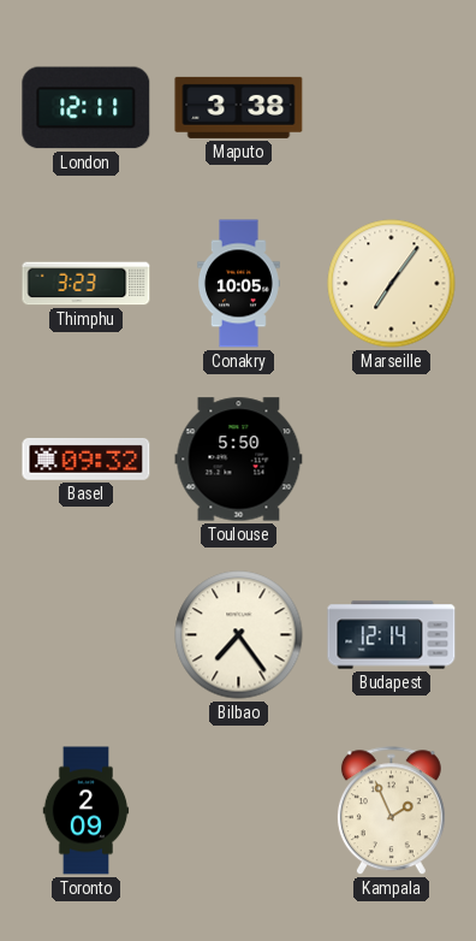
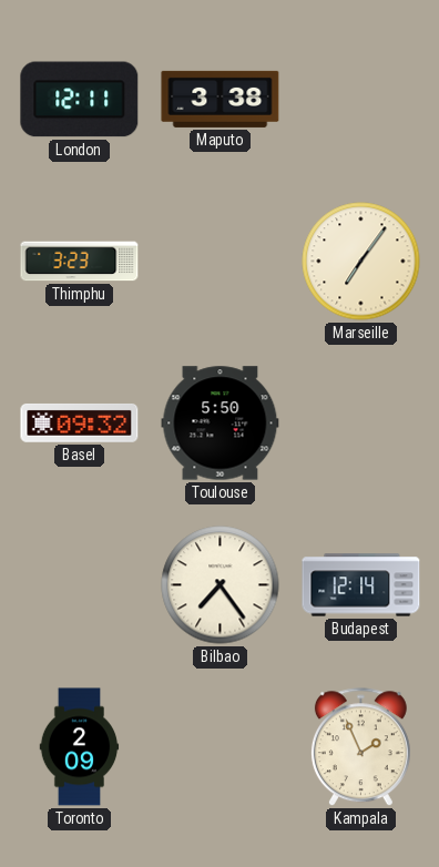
Conakry: 10:05 -> none
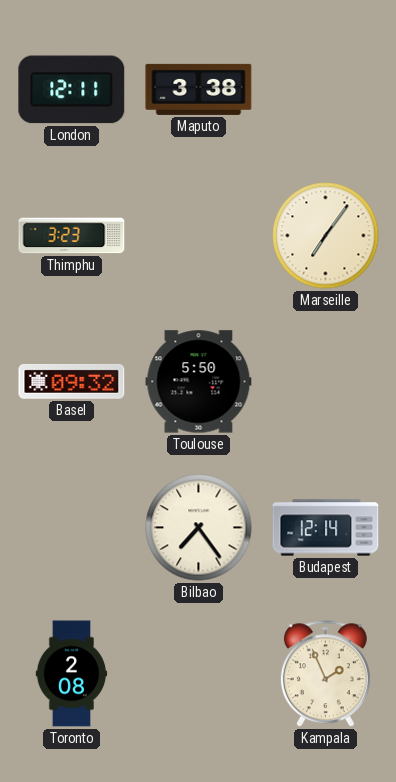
Toronto: 2:09 -> 2:08
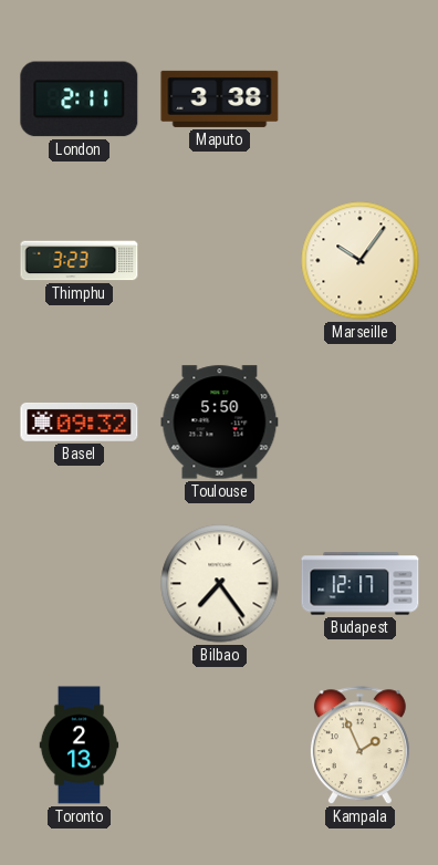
London: 12:11 -> 2:11
Marseille: 7:06 -> 10:06
Budapest: 12:14 -> 12:17
Toronto: 2:08 -> 2:13
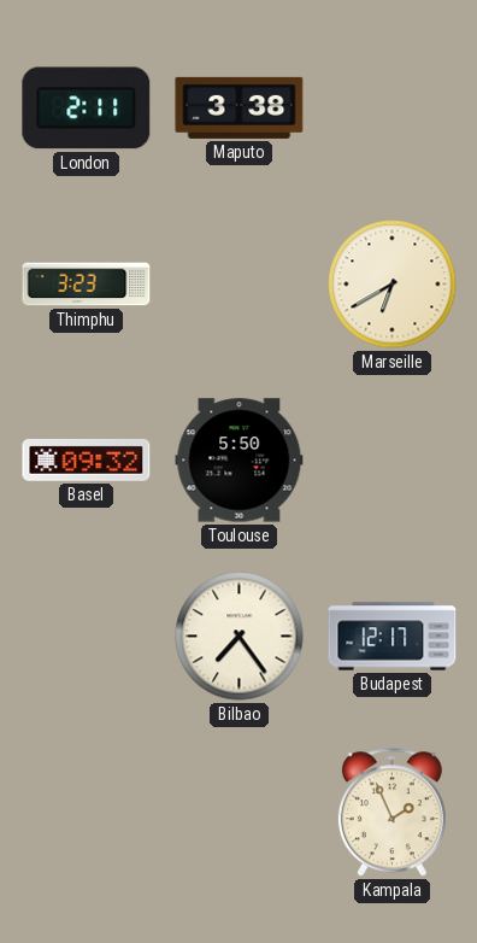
Marseille: 10:06 -> 6:40
Toronto: 2:13 -> none
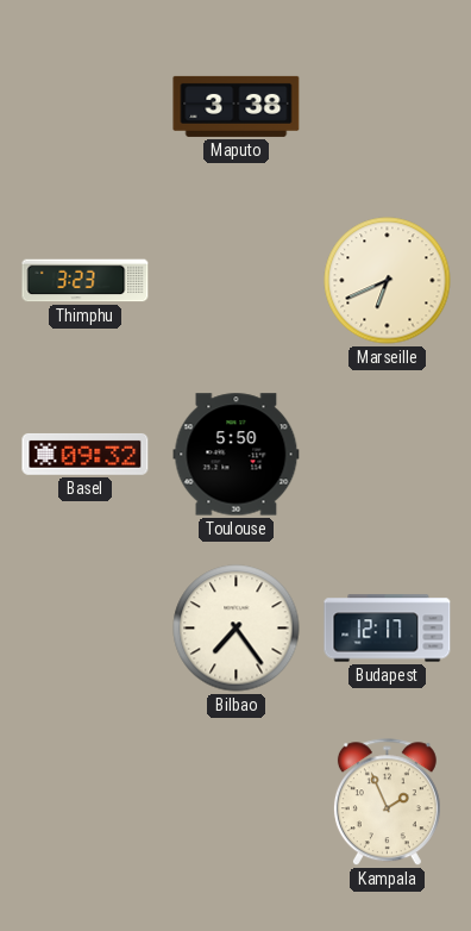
London: 2:11 -> none
Marseille: 6:40 -> 6:41
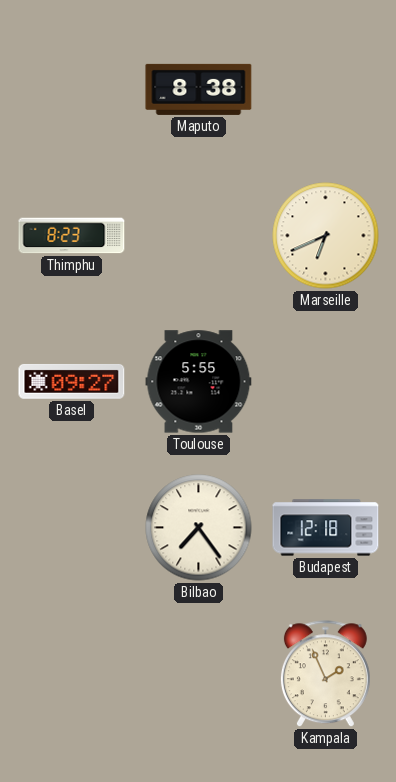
Maputo: 3:38 -> 8:38
Thimphu: 3:23 -> 8:23
Basel: 09:32 -> 09:27
Toulouse: 5:50 -> 5:55
Budapest: 12:17 -> 12:18
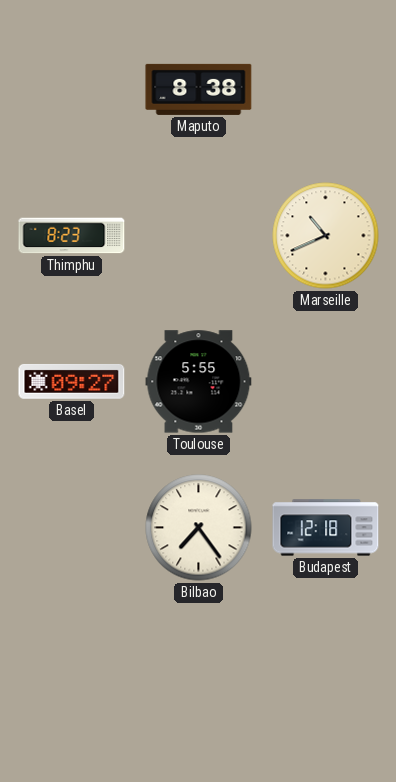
Marseille: 6:41 -> 10:41
Kampala: 1:56 -> none
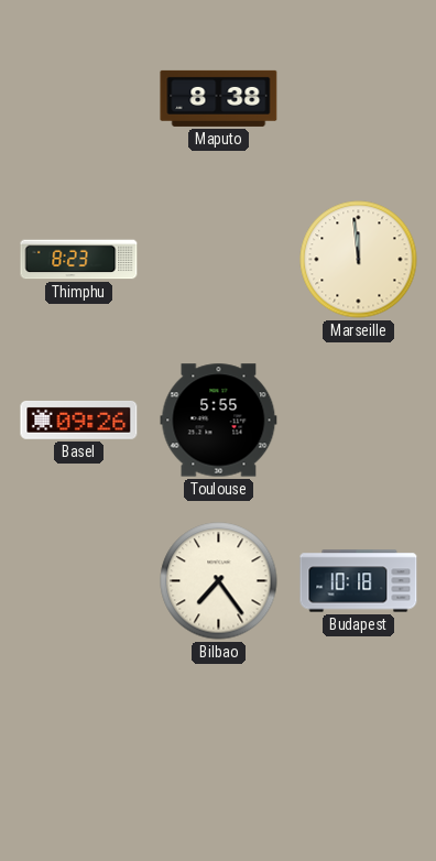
Marseille: 10:41 -> 11:59
Basel: 09:27 -> 09:26
Budapest: 12:18 -> 10:18
